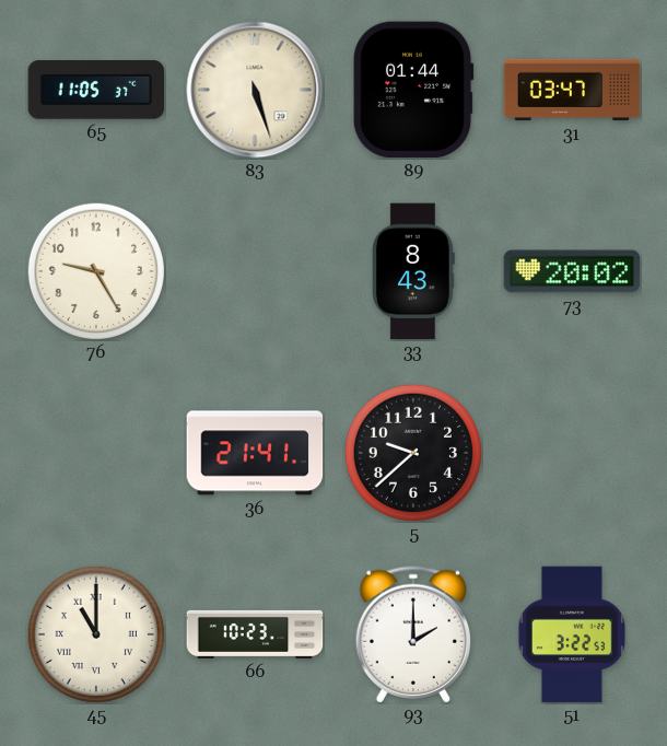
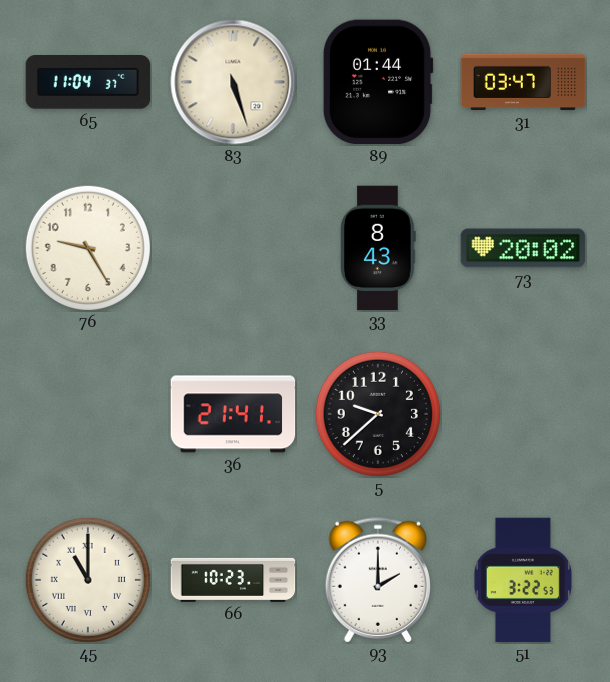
65: 11:05 -> 11:04
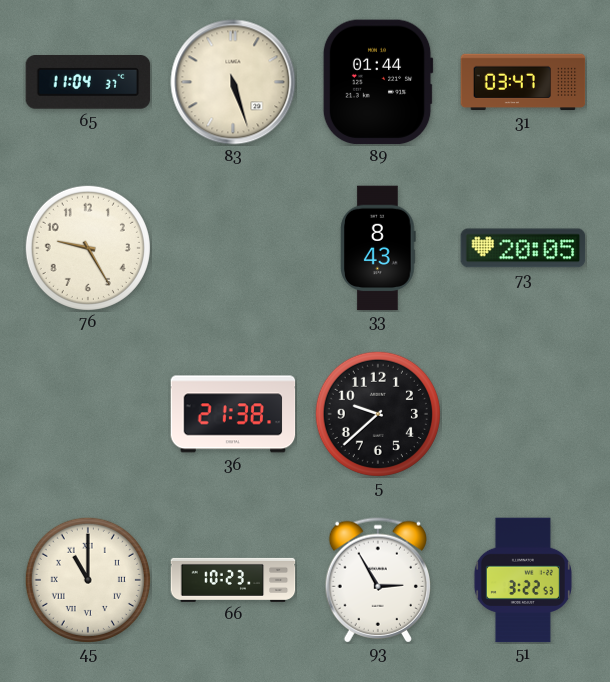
73: 20:02 -> 20:05
36: 21:41 -> 21:38
93: 2:00 -> 2:55
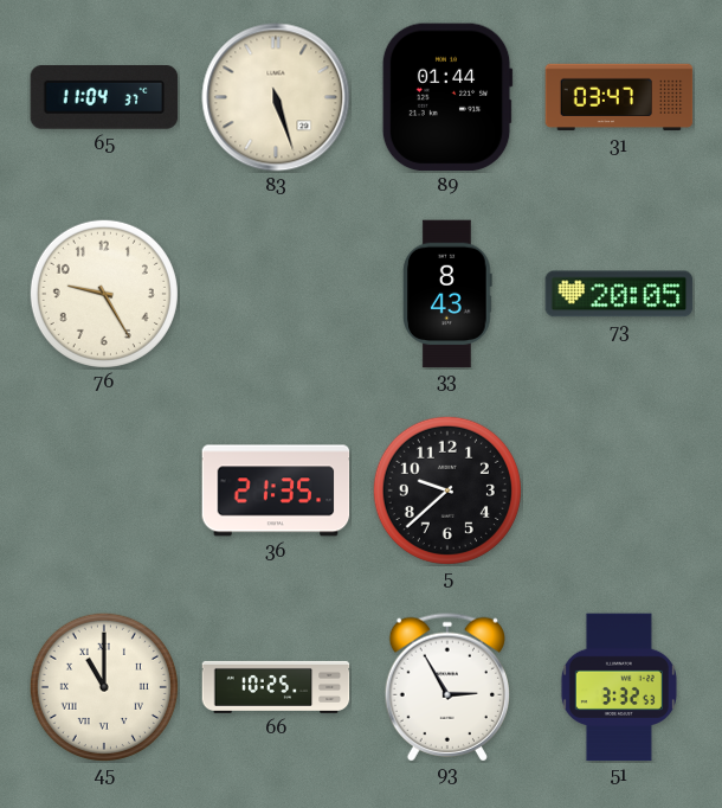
36: 21:38 -> 21:35
66: 10:23 -> 10:25
51: 3:22 -> 3:32
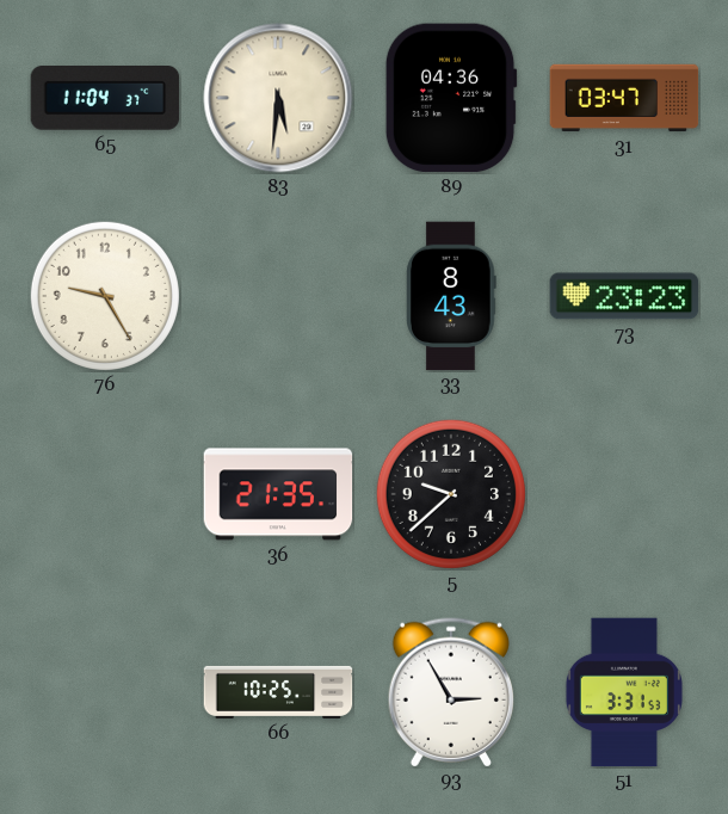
83: 5:27 -> 5:31
89: 01:44 -> 04:36
73: 20:05 -> 23:23
45: 11:00 -> none
51: 3:32 -> 3:31
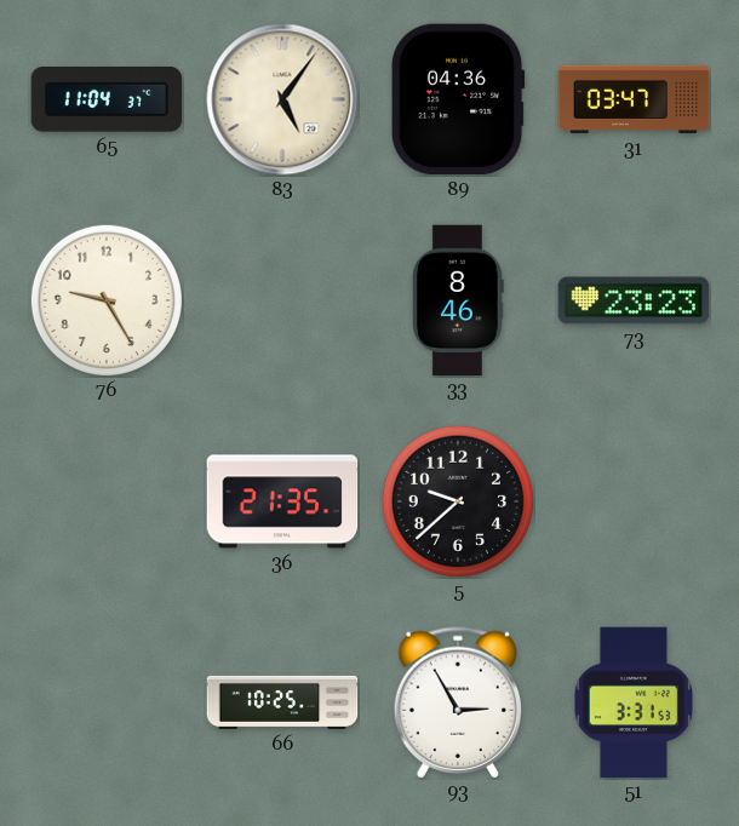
83: 5:31 -> 5:06
33: 8:43 -> 8:46
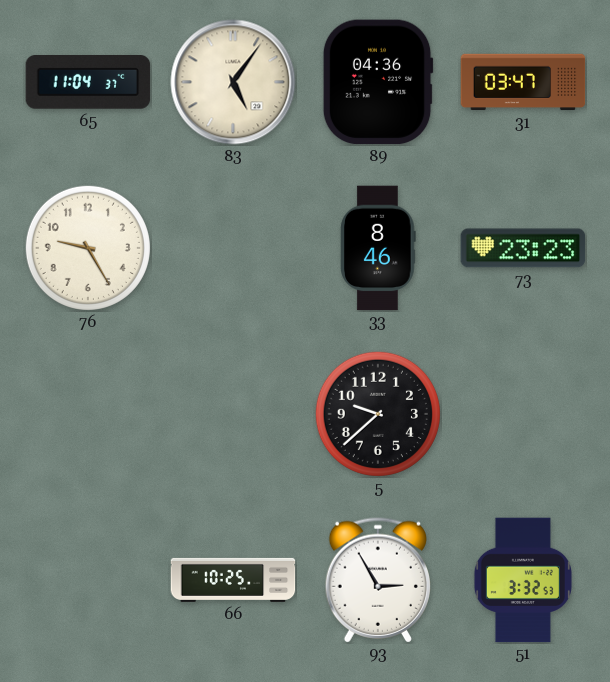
36: 21:35 -> none
51: 3:31 -> 3:32
